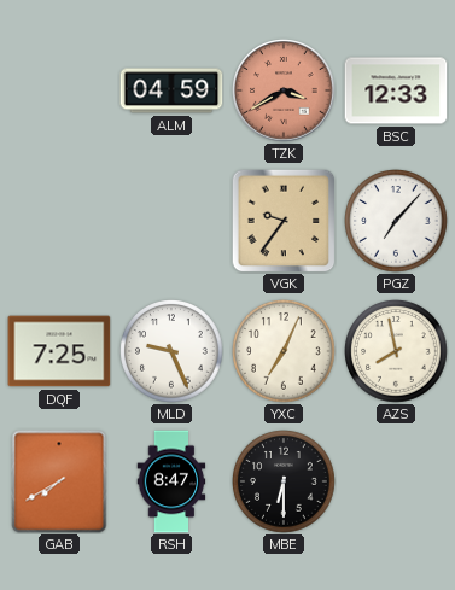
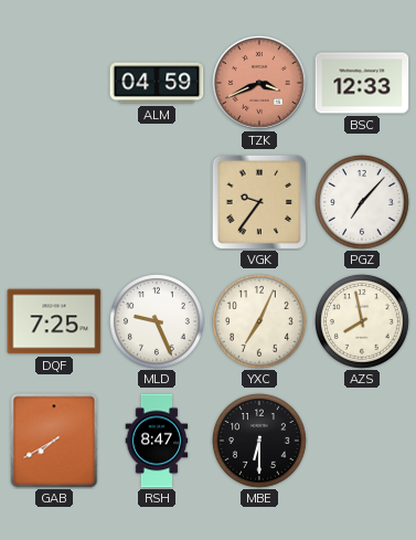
TZK: 3:40 -> 3:41
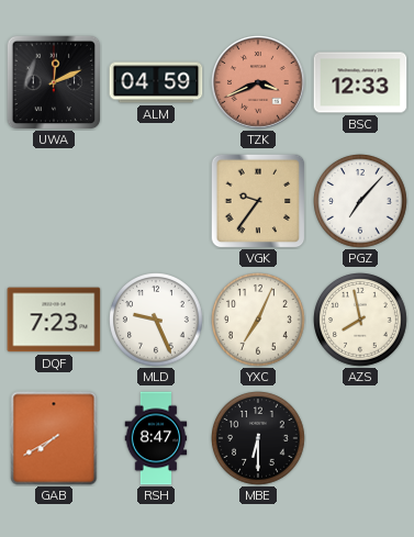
UWA: none -> 12:11
DQF: 7:25 -> 7:23
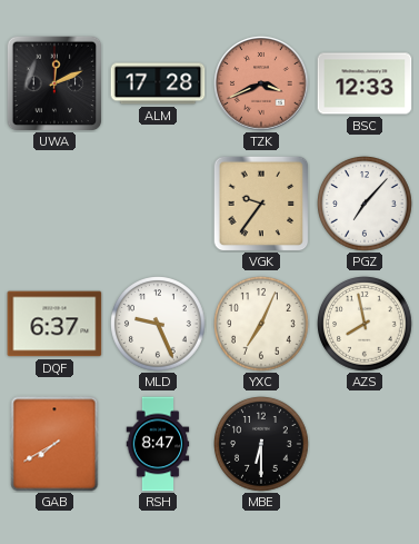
ALM: 04:59 -> 17:28
DQF: 7:23 -> 6:37
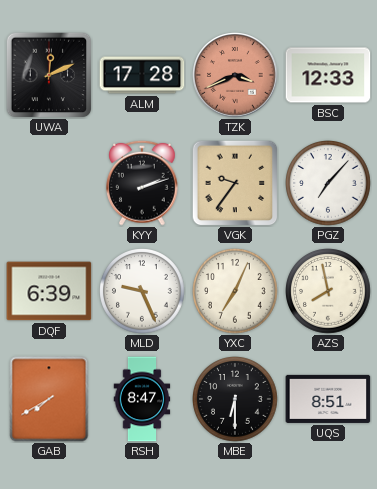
KYY: none -> 2:12
DQF: 6:37 -> 6:39
UQS: none -> 8:51
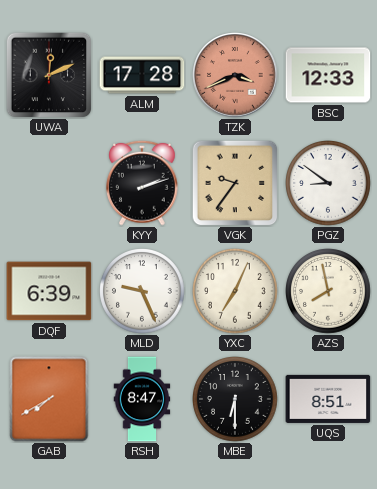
PGZ: 7:07 -> 8:51
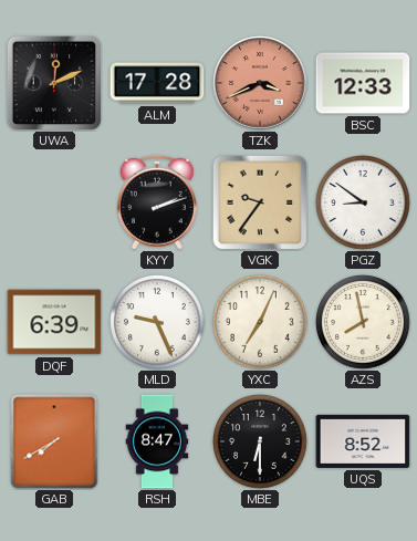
UQS: 8:51 -> 8:52
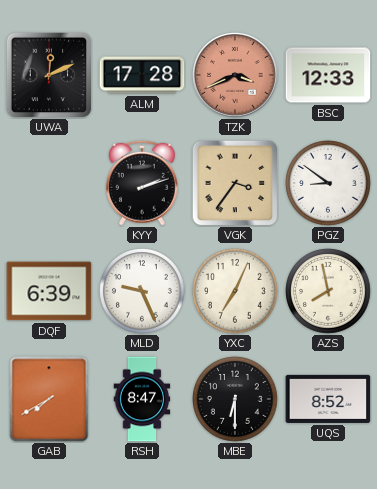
VGK: 9:36 -> 3:36
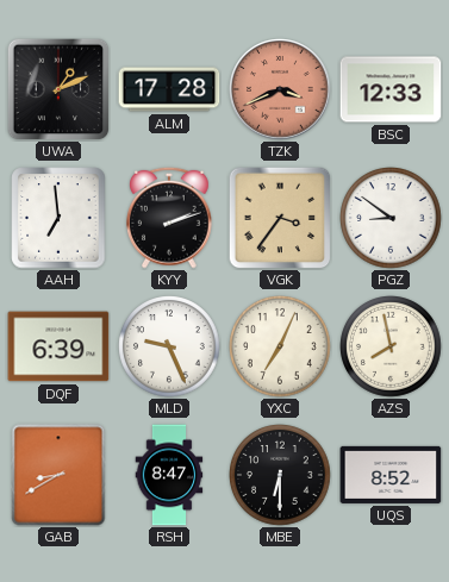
UWA: 12:11 -> 1:11
AAH: none -> 6:59
GAB: 7:40 -> 8:40
